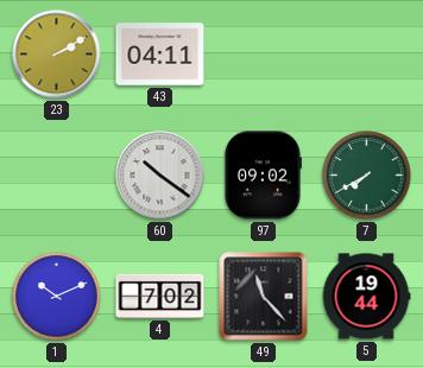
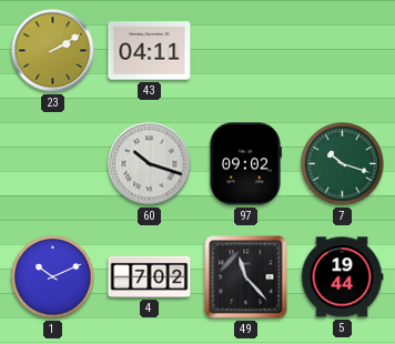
60: 10:21 -> 10:18
7: 7:40 -> 10:18
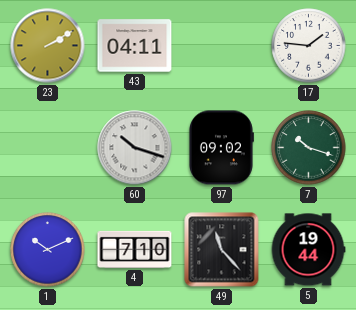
17: none -> 1:46
4: 7:02 -> 7:10
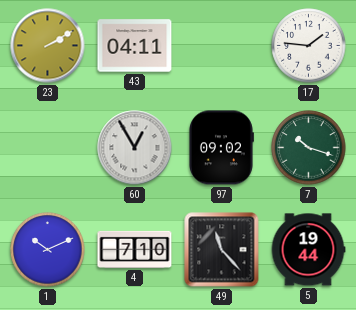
60: 10:18 -> 12:55
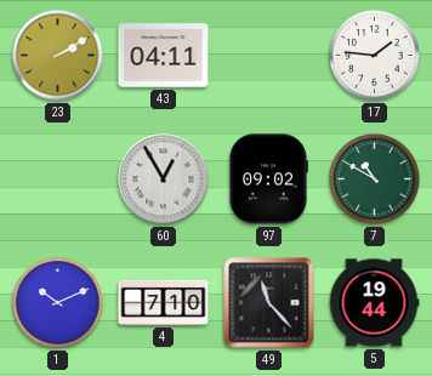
7: 10:18 -> 10:50
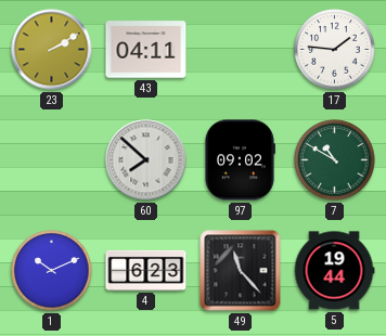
60: 12:55 -> 7:52
4: 7:10 -> 6:23
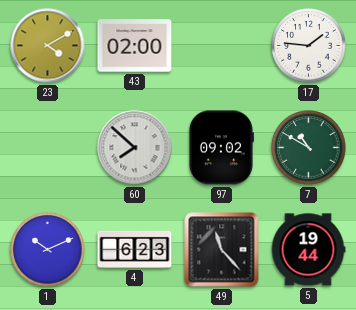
23: 2:10 -> 4:10
43: 04:11 -> 02:00
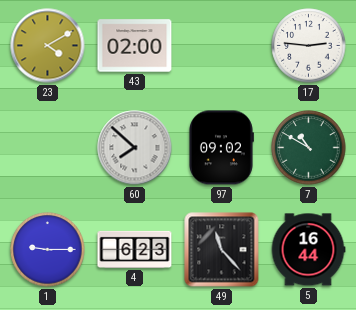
17: 1:46 -> 2:46
1: 10:11 -> 9:15
5: 19:44 -> 16:44
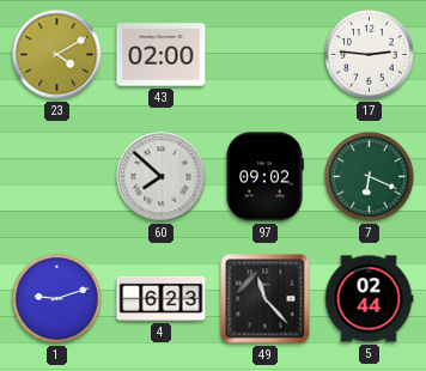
7: 10:50 -> 6:19
1: 9:15 -> 9:12
5: 16:44 -> 02:44
